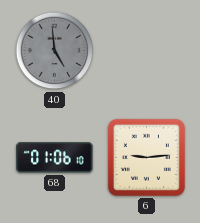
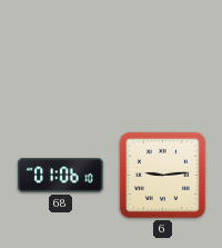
40: 4:59 -> none
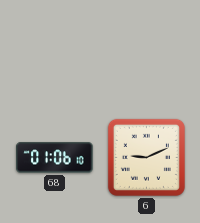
6: 9:14 -> 9:11
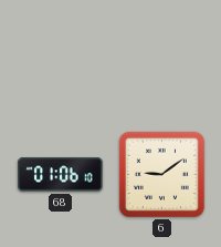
6: 9:11 -> 9:09
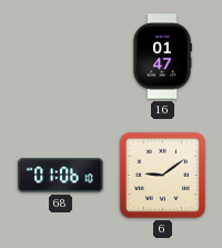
16: none -> 01:47
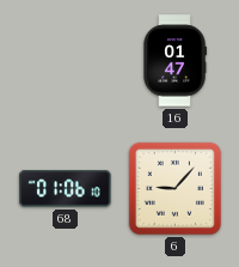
6: 9:09 -> 9:07
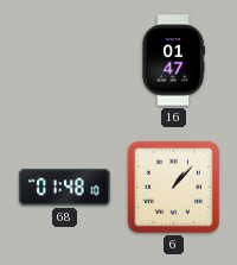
68: 01:06 -> 01:48
6: 9:07 -> 1:07
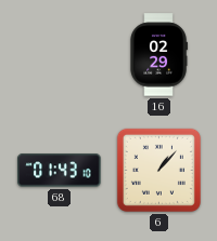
16: 01:47 -> 02:29
68: 01:48 -> 01:43
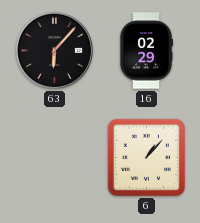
63: none -> 6:07
68: 01:43 -> none
